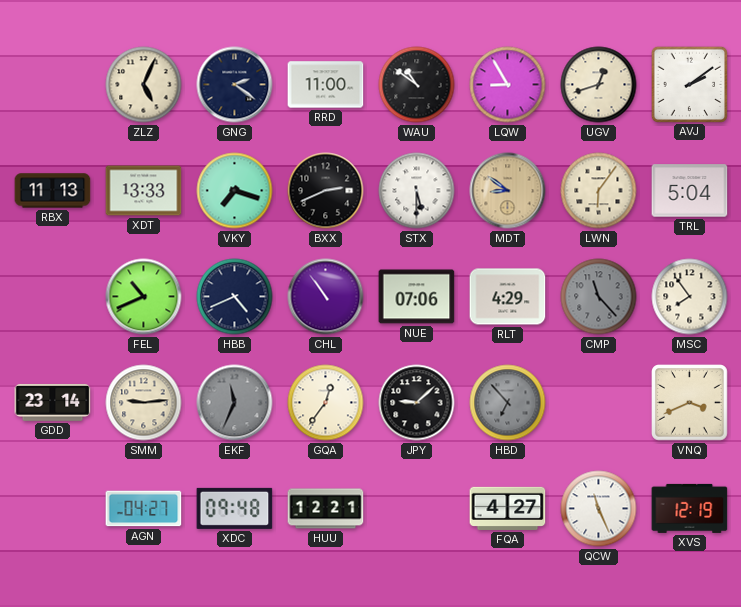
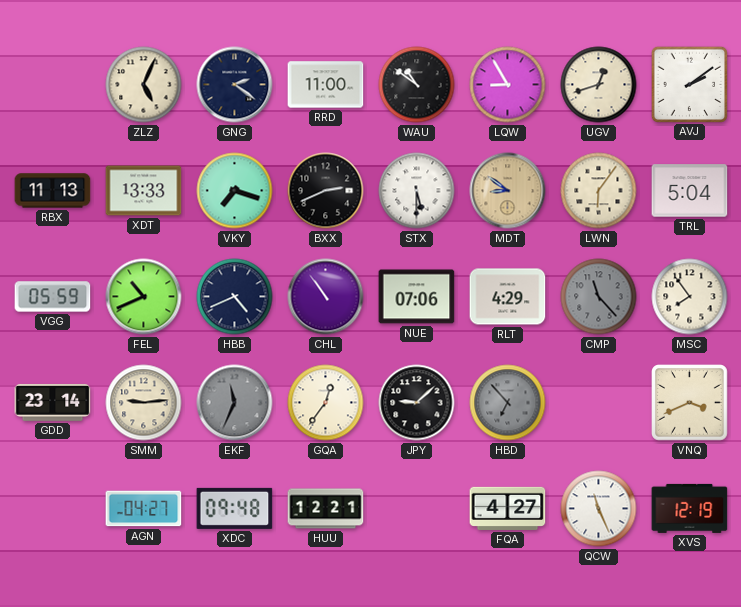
VGG: none -> 05:59
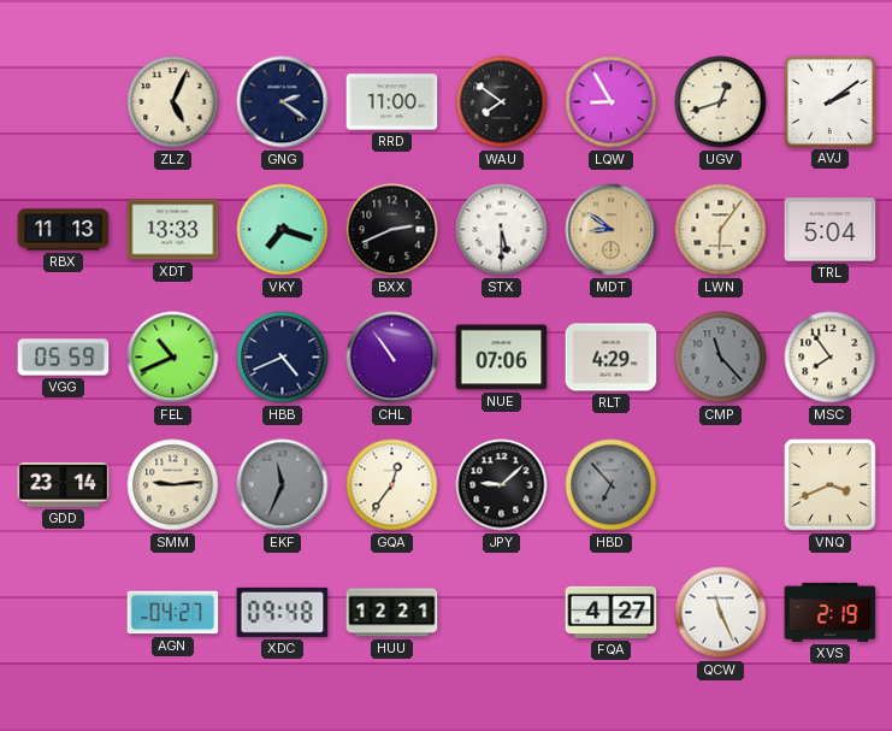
WAU: 10:51 -> 7:51
XVS: 12:19 -> 2:19
